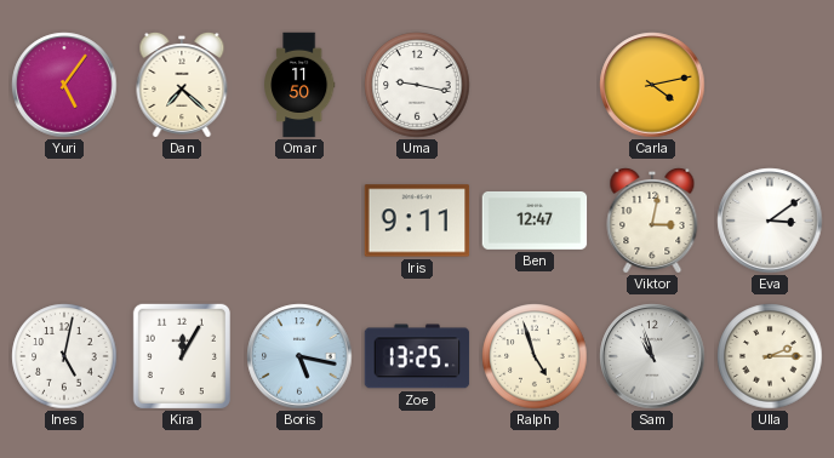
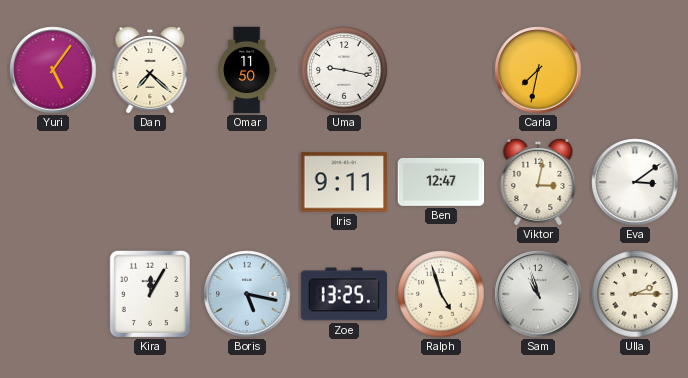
Carla: 4:13 -> 7:32
Ines: 5:02 -> none
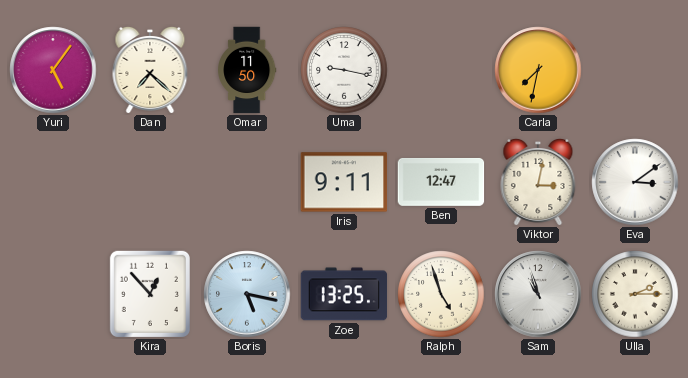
Kira: 12:05 -> 12:53
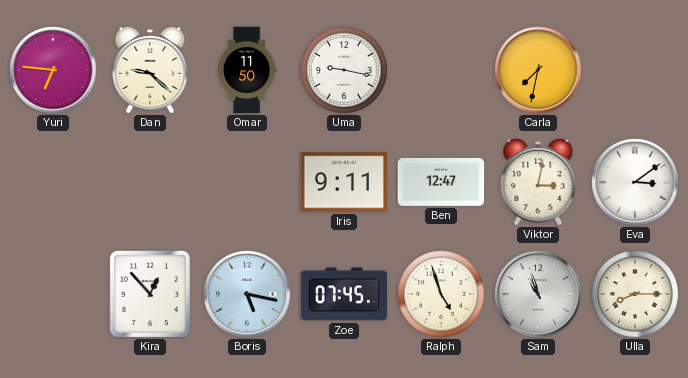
Yuri: 5:06 -> 6:46
Dan: 7:22 -> 9:22
Zoe: 13:25 -> 07:45
Ulla: 2:15 -> 8:15
